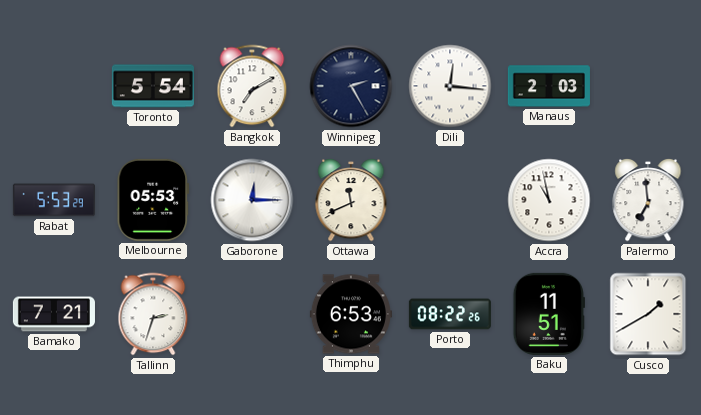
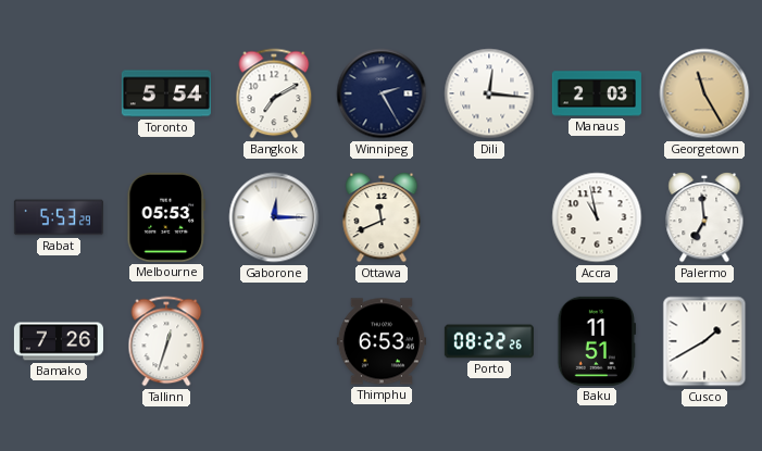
Georgetown: none -> 11:25
Bamako: 7:21 -> 7:26
Tallinn: 2:33 -> 12:33
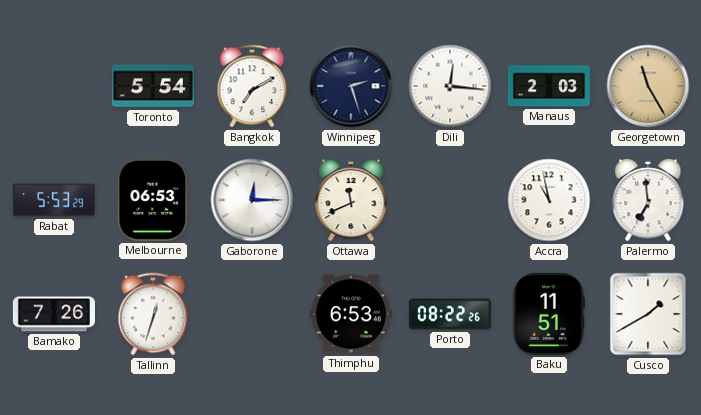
Winnipeg: 2:25 -> 2:27
Melbourne: 05:53 -> 06:53
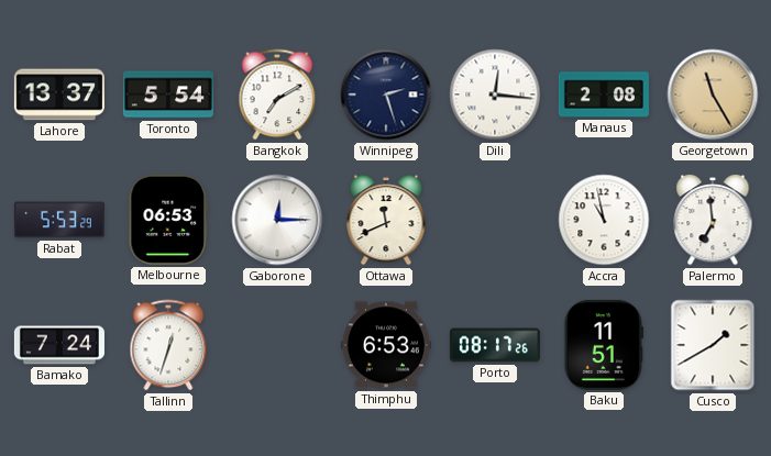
Lahore: none -> 13:37
Manaus: 2:03 -> 2:08
Bamako: 7:26 -> 7:24
Porto: 08:22 -> 08:17
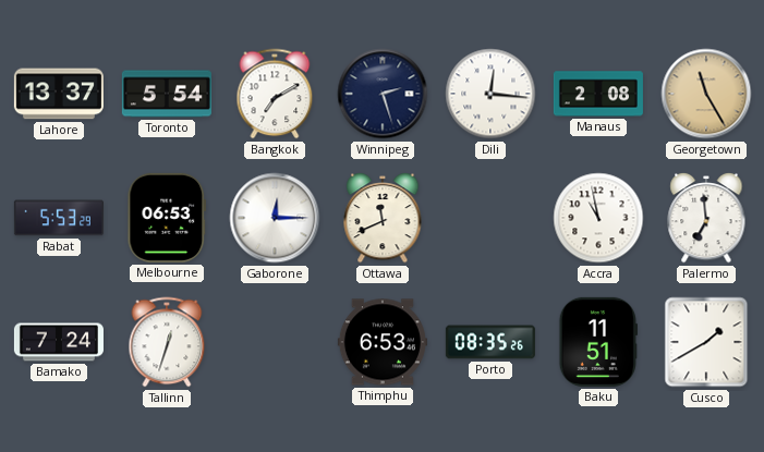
Porto: 08:17 -> 08:35
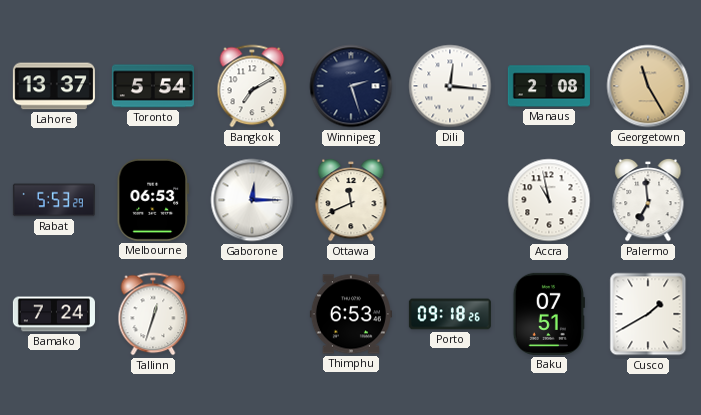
Porto: 08:35 -> 09:18
Baku: 11:51 -> 07:51
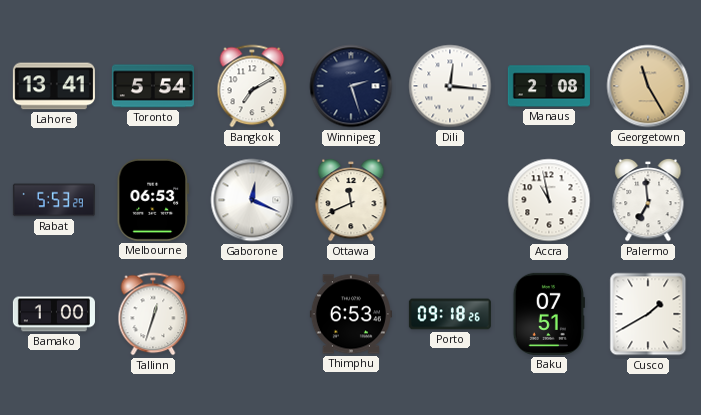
Lahore: 13:37 -> 13:41
Gaborone: 12:15 -> 12:19
Bamako: 7:24 -> 1:00
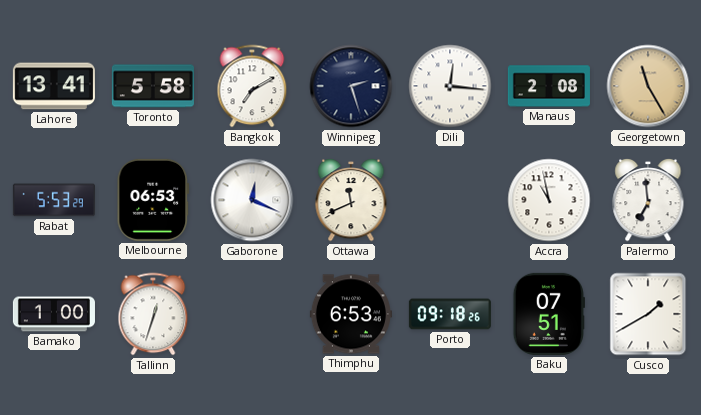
Toronto: 5:54 -> 5:58
